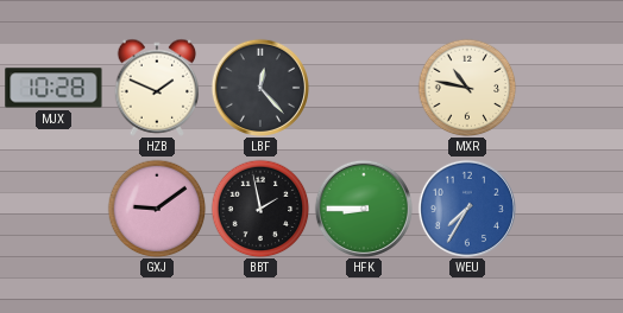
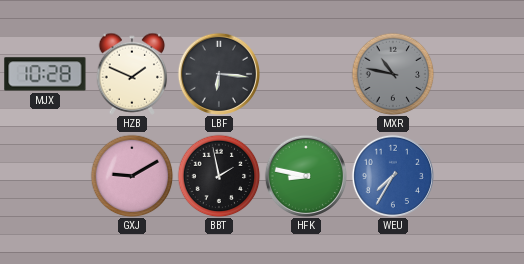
LBF: 12:23 -> 6:16
MXR dial: cream -> grey
GXJ: 9:09 -> 9:10
HFK: 8:45 -> 8:47
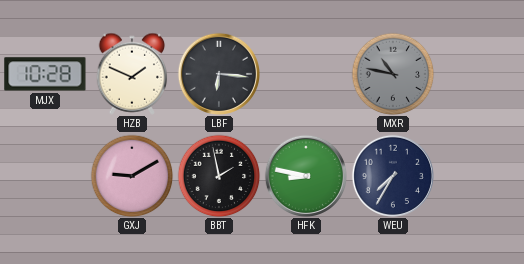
WEU dial: blue -> navy
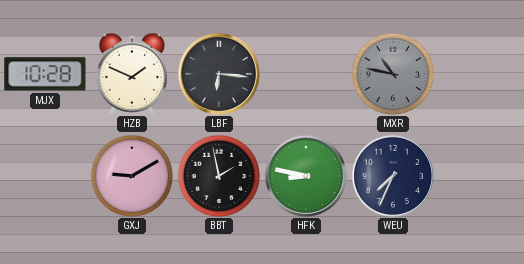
WEU: 7:35 -> 7:34
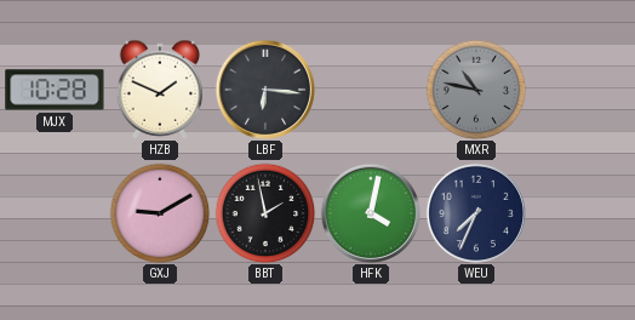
HFK: 8:47 -> 4:02
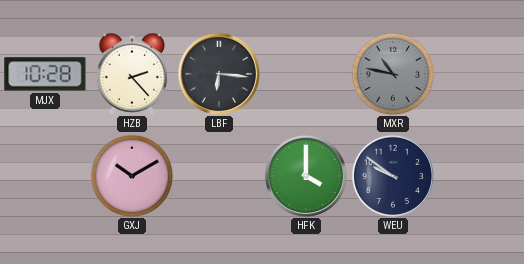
HZB: 1:49 -> 2:23
GXJ: 9:10 -> 10:10
BBT: 1:58 -> none
HFK: 4:02 -> 4:00
WEU: 7:34 -> 9:51
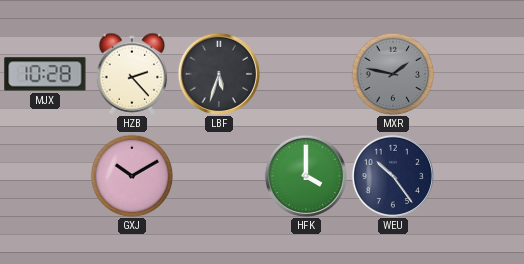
LBF: 6:16 -> 5:33
MXR: 10:47 -> 1:47
WEU: 9:51 -> 10:24
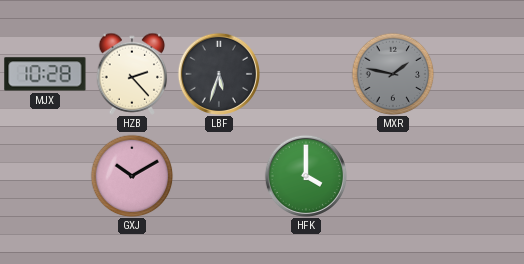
WEU: 10:24 -> none
